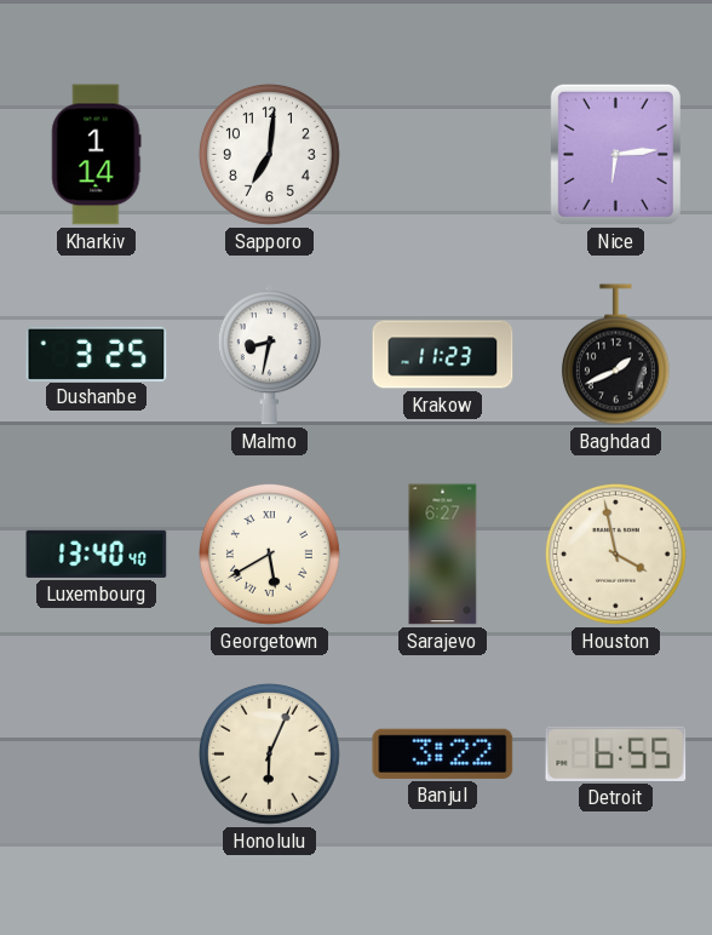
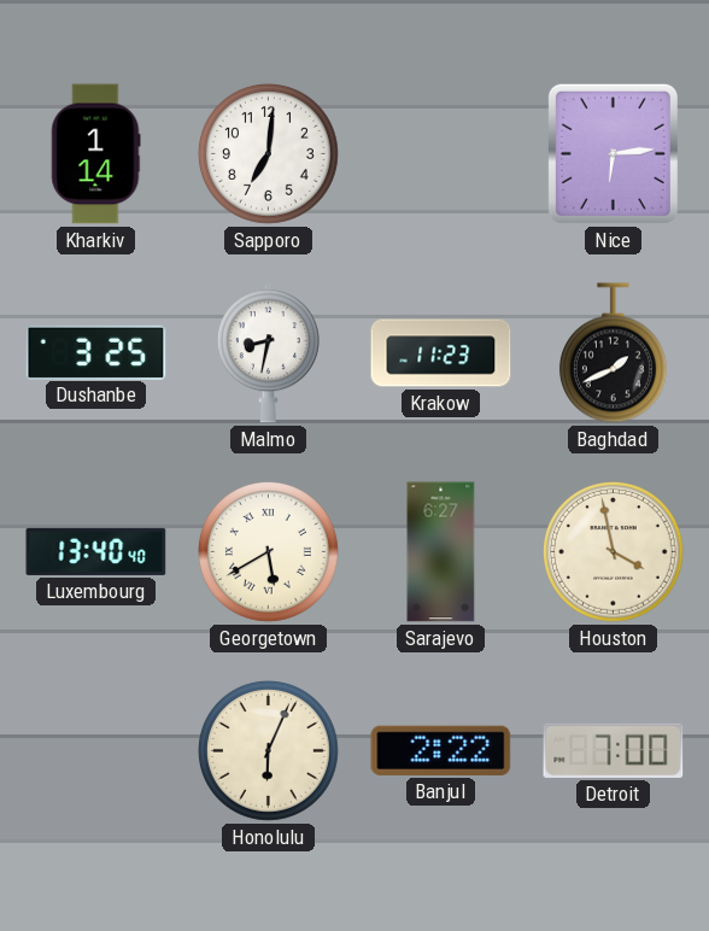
Banjul: 3:22 -> 2:22
Detroit: 6:55 -> 7:00
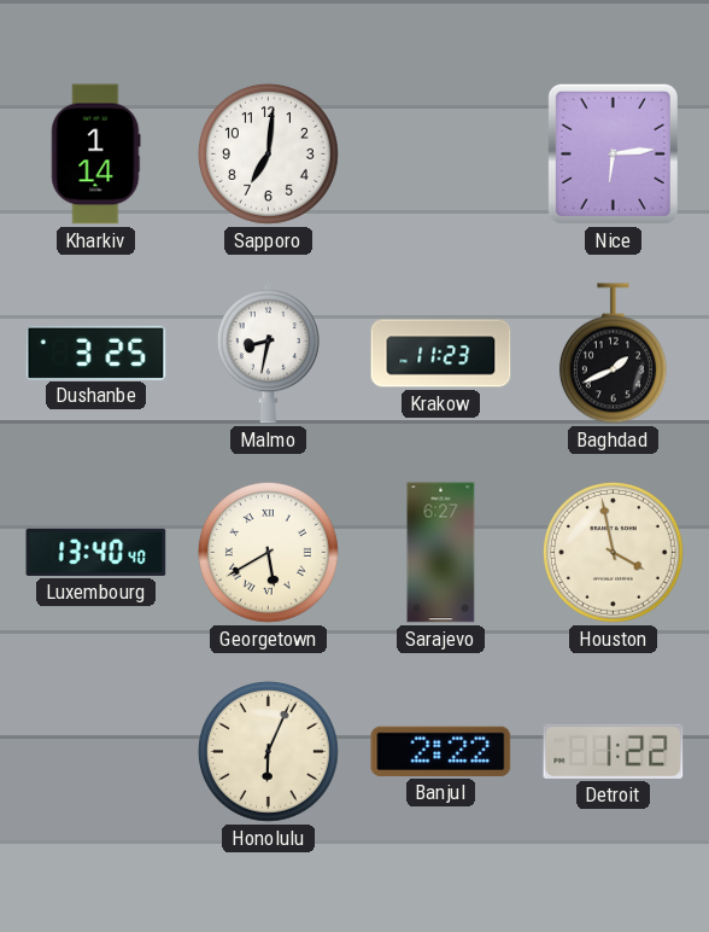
Detroit: 7:00 -> 1:22
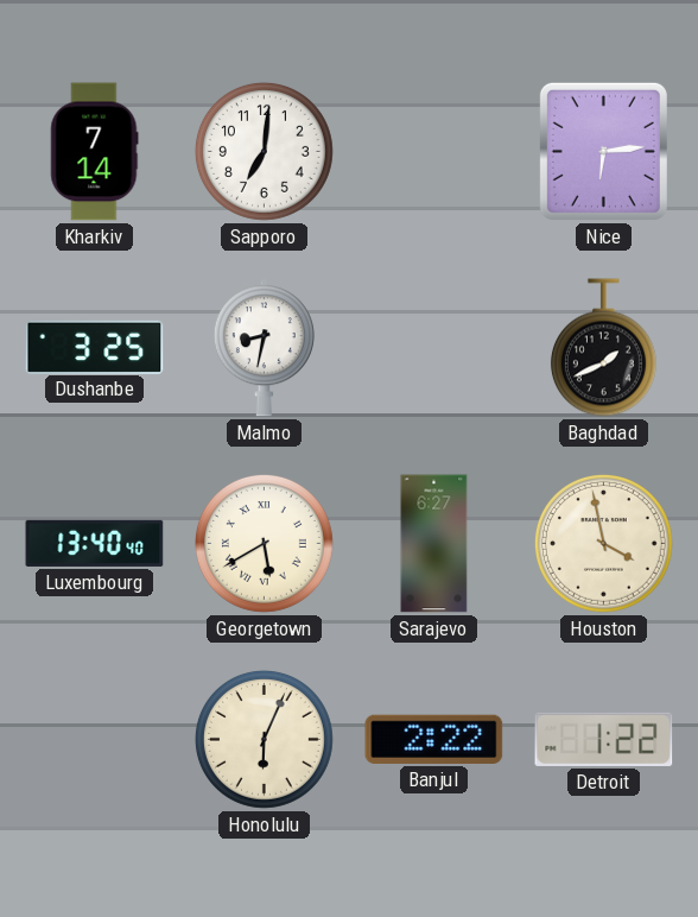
Kharkiv: 1:14 -> 7:14
Krakow: 11:23 -> none
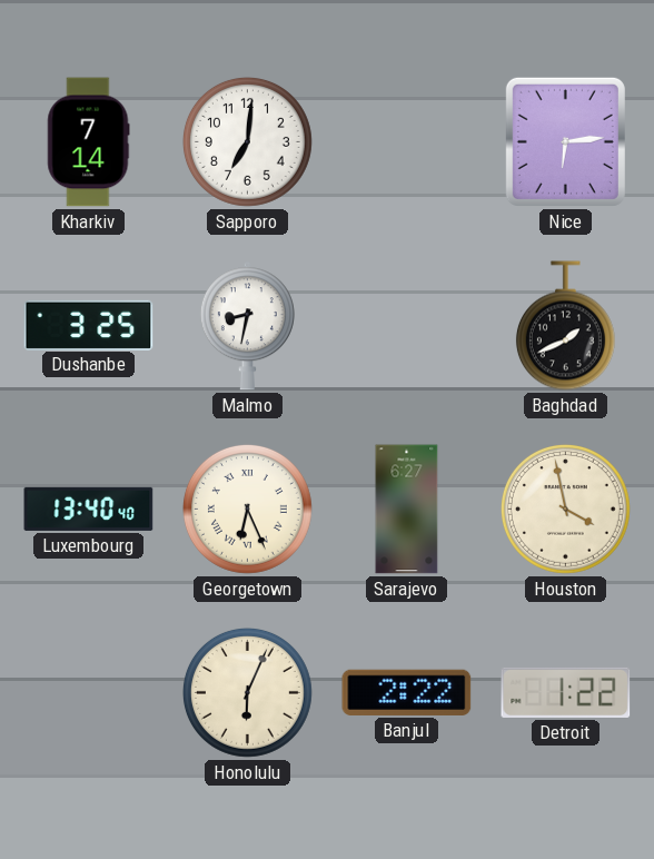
Georgetown: 5:40 -> 6:26
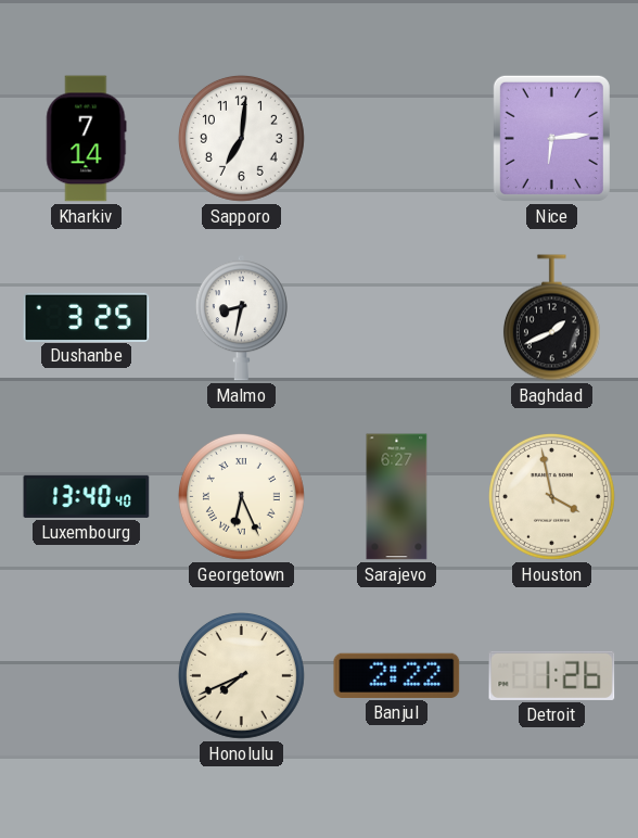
Honolulu: 6:04 -> 7:41
Detroit: 1:22 -> 1:26
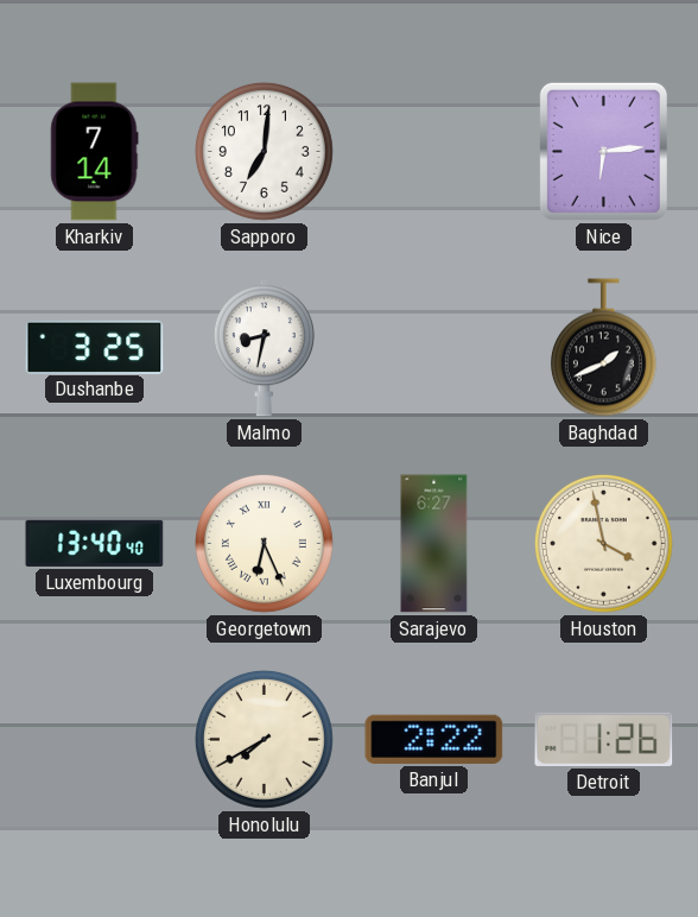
Honolulu: 7:41 -> 7:40
